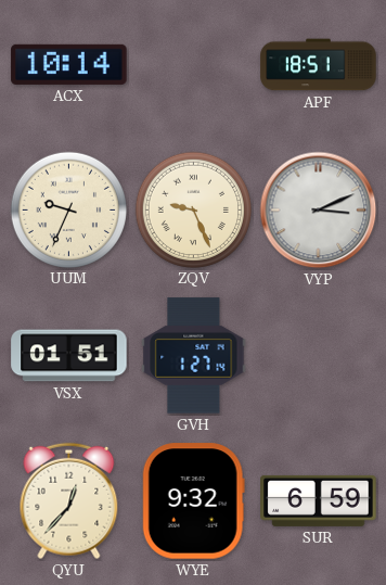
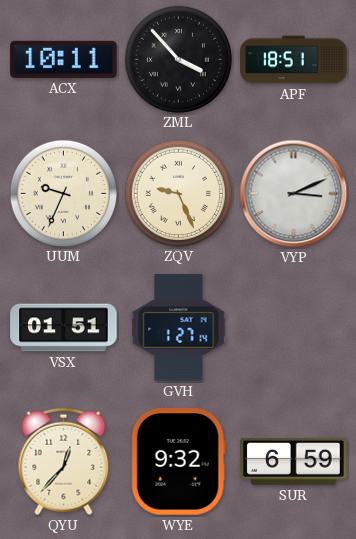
ACX: 10:14 -> 10:11
ZML: none -> 3:53
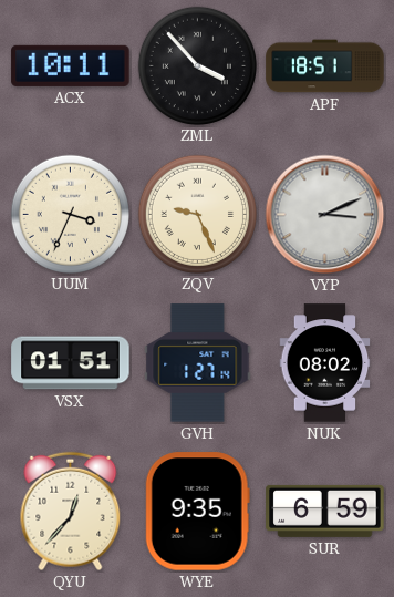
UUM: 9:34 -> 3:34
NUK: none -> 08:02
WYE: 9:32 -> 9:35
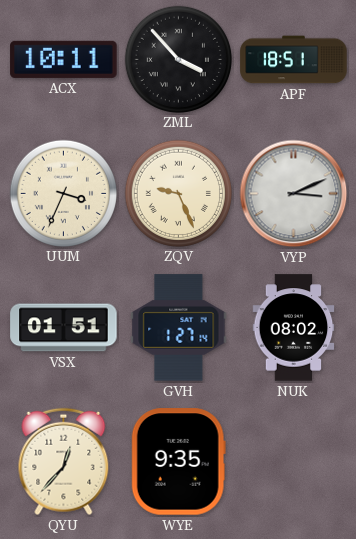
SUR: 6:59 -> none
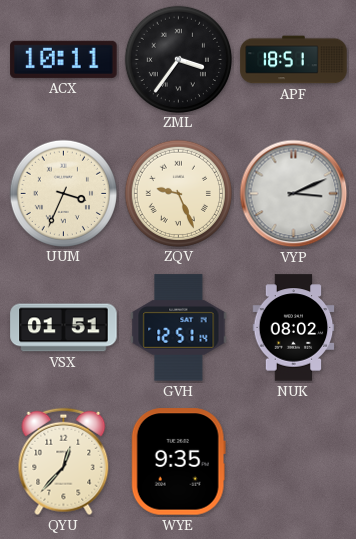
ZML: 3:53 -> 3:36
GVH: 1:27 -> 12:51
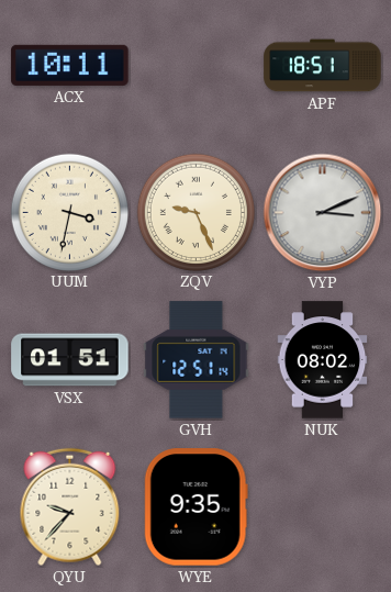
ZML: 3:36 -> none
UUM: 3:34 -> 3:32
QYU: 12:37 -> 9:37
